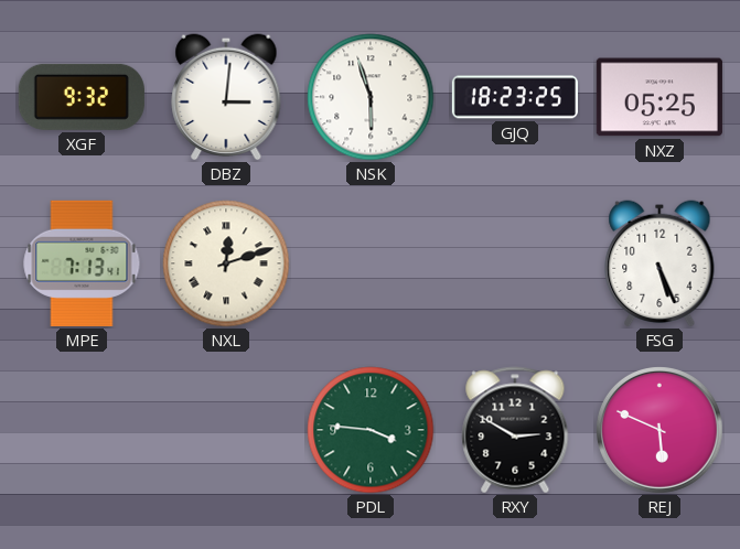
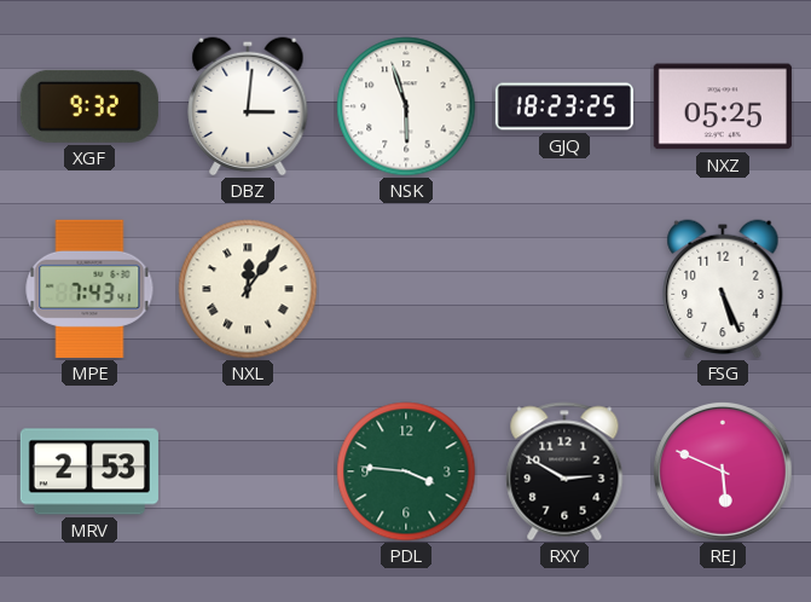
MPE: 7:13 -> 7:43
NXL: 12:12 -> 12:06
MRV: none -> 2:53
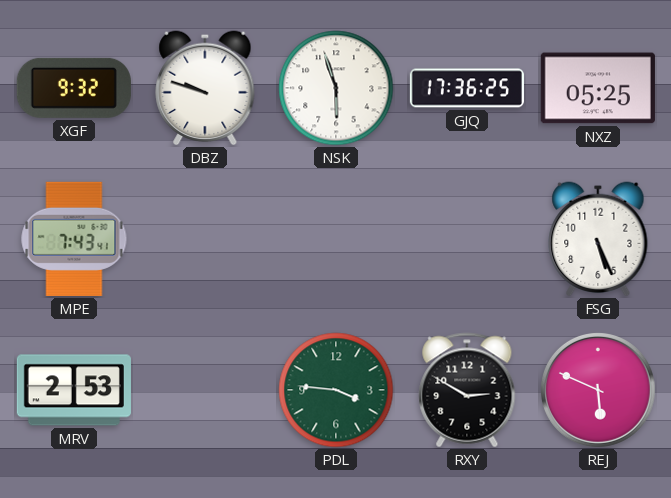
DBZ: 3:01 -> 9:48
GJQ: 18:23 -> 17:36
NXL: 12:06 -> none
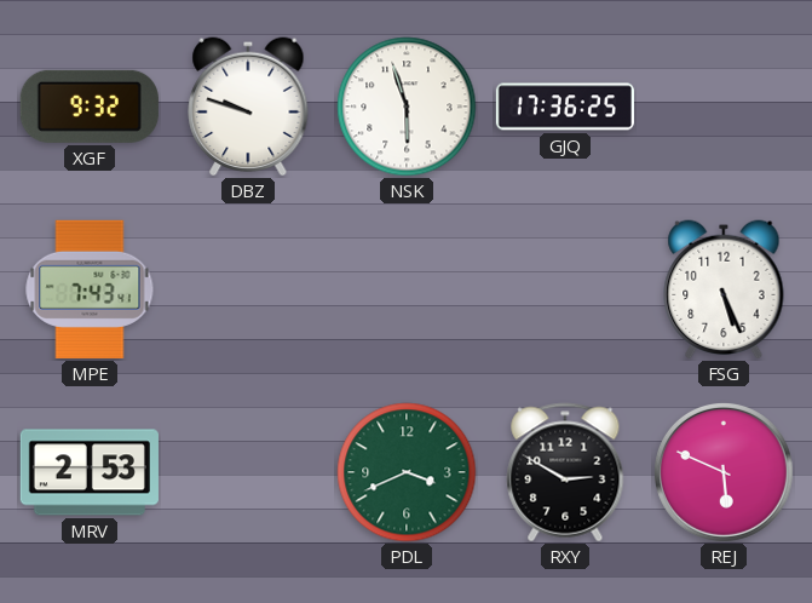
NXZ: 05:25 -> none
PDL: 3:46 -> 3:41
